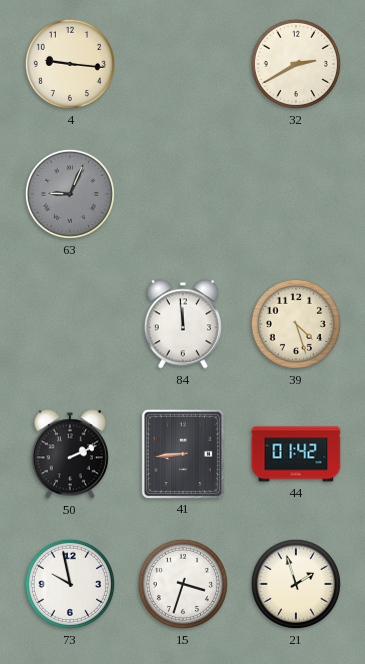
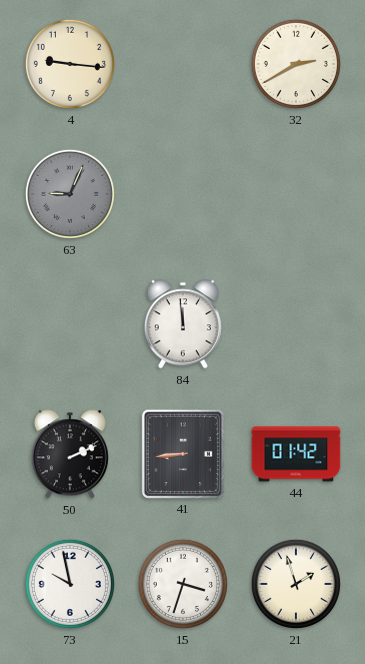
39: 4:27 -> none
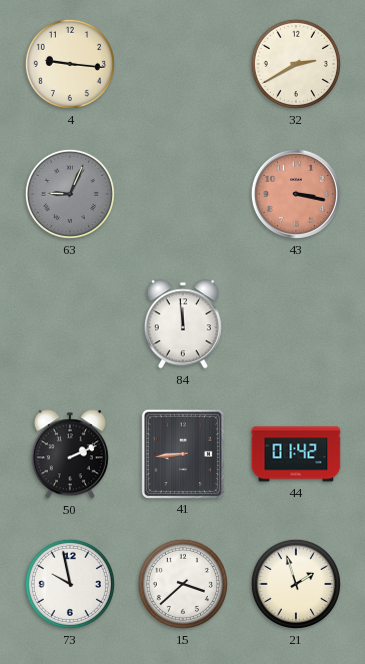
43: none -> 3:17
15: 3:33 -> 3:38
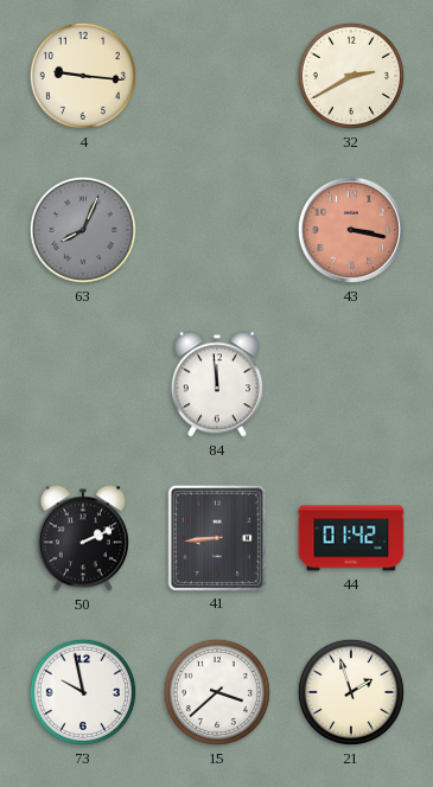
63: 9:04 -> 8:04
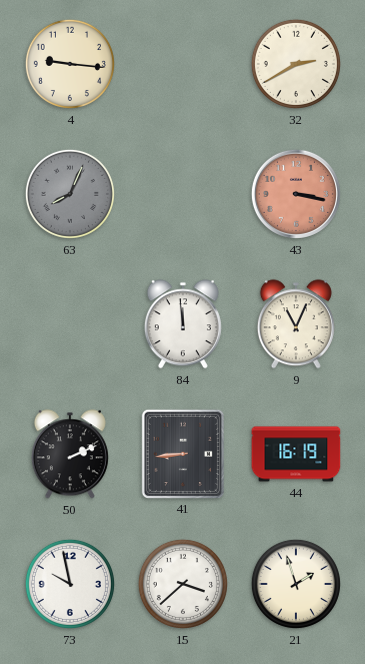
9: none -> 11:04
44: 01:42 -> 16:19
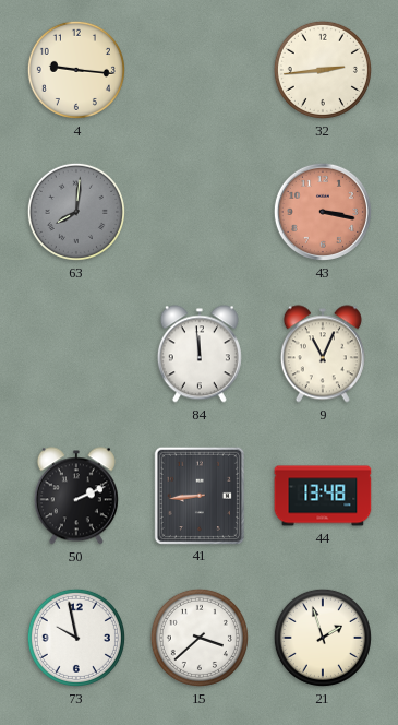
32: 2:40 -> 2:44
63: 8:04 -> 8:01
44: 16:19 -> 13:48
